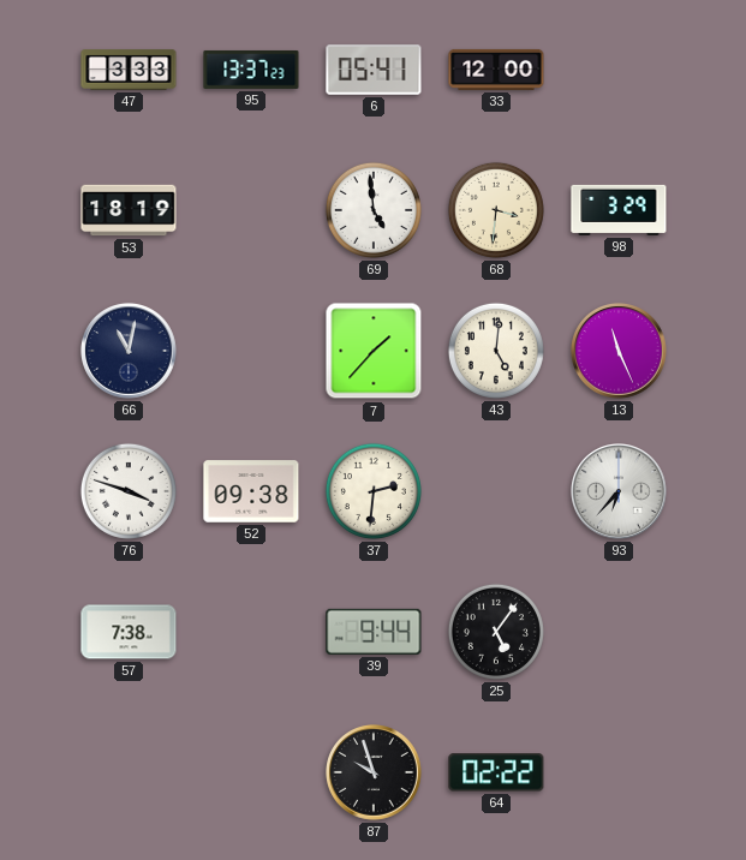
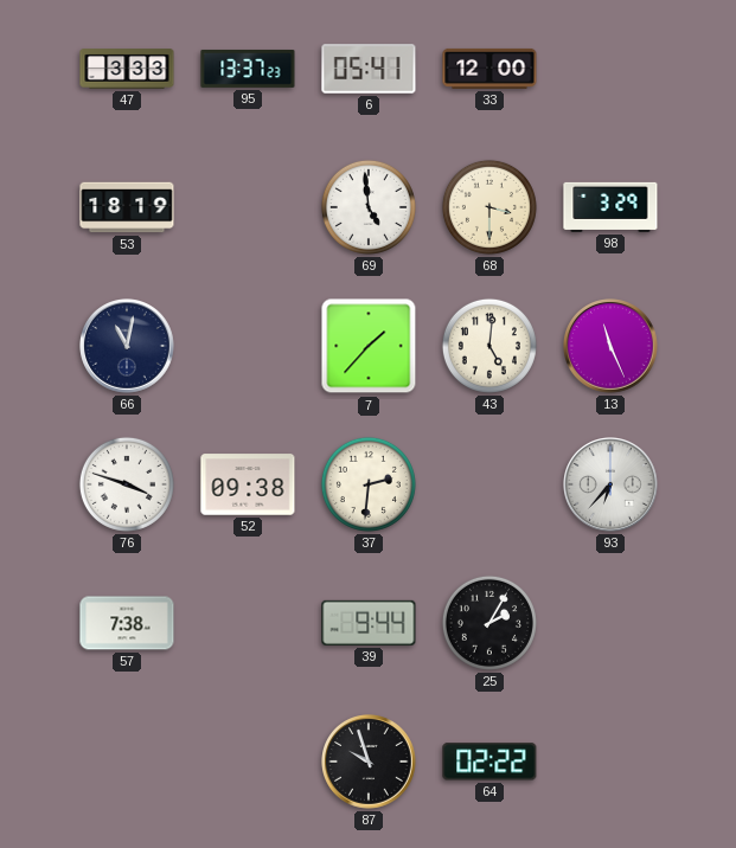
68: 3:31 -> 3:30
25: 5:06 -> 2:05
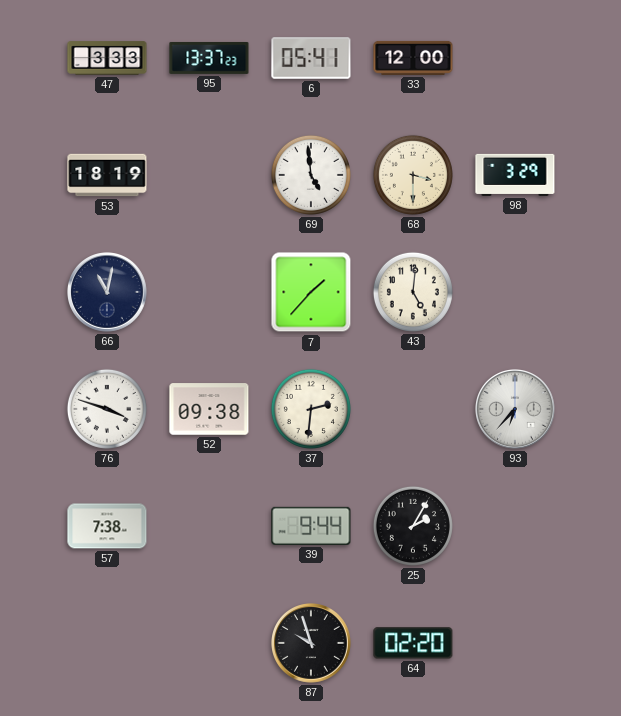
13: 11:26 -> none
64: 02:22 -> 02:20
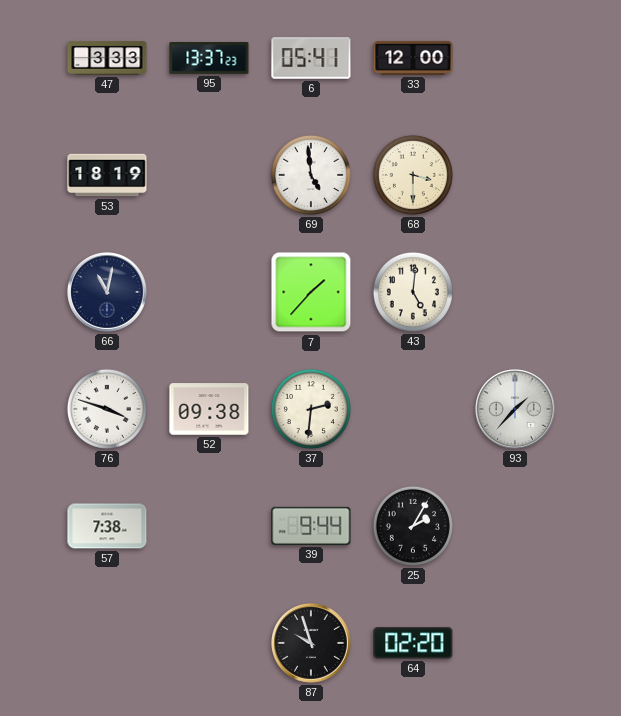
98: 3:29 -> none
93: 6:37 -> 1:37
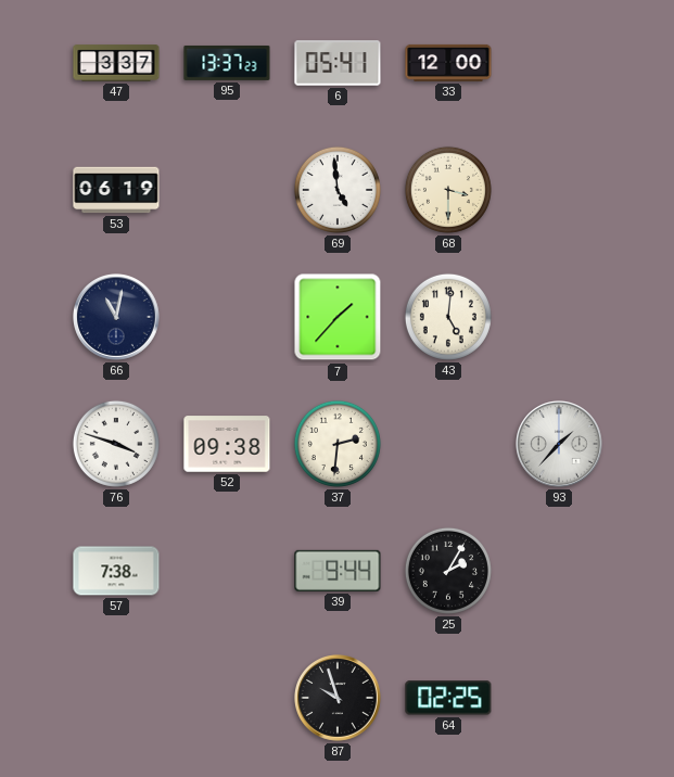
47: 3:33 -> 3:37
53: 18:19 -> 06:19
64: 02:20 -> 02:25
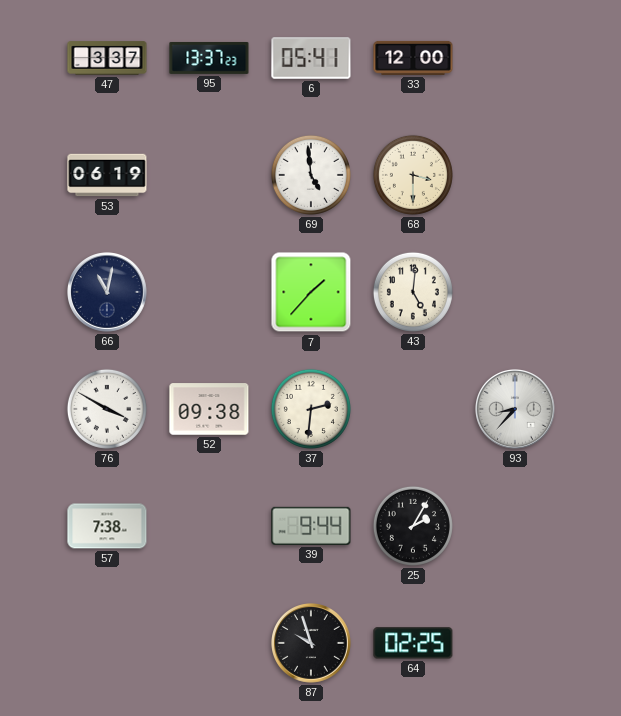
76: 3:48 -> 3:50
93: 1:37 -> 8:37
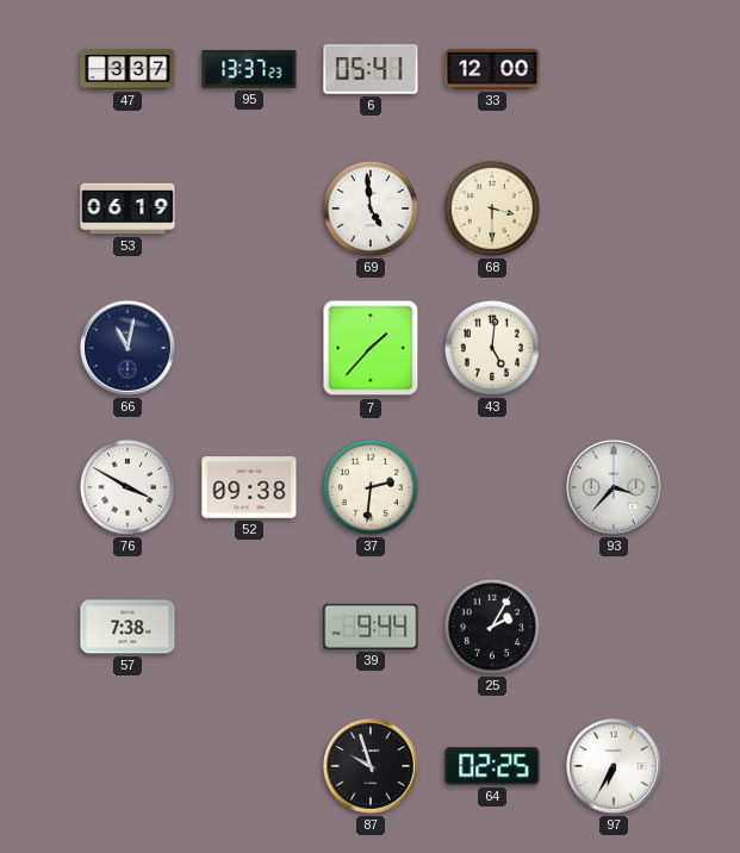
93: 8:37 -> 3:37
97: none -> 6:35
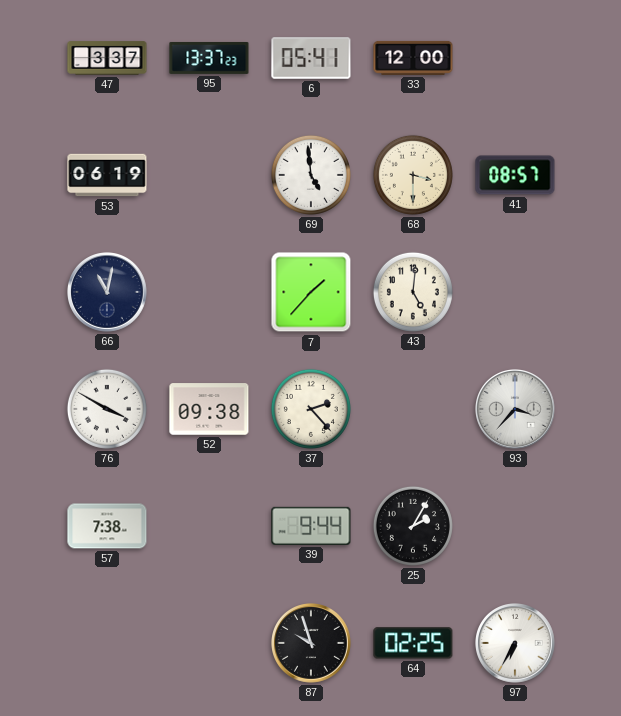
41: none -> 08:57
37: 2:31 -> 2:23
